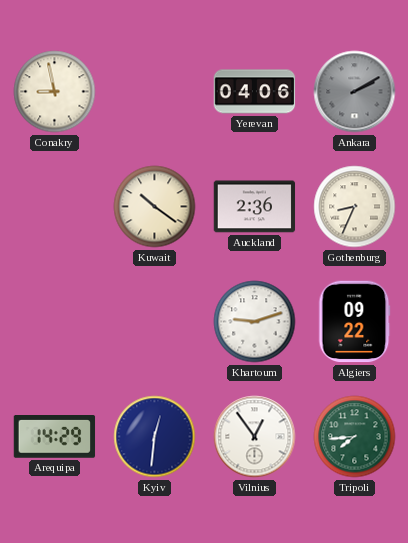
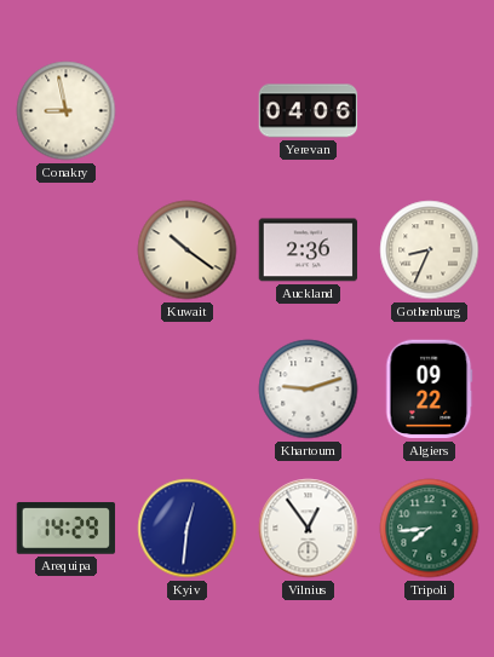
Ankara: 2:10 -> none
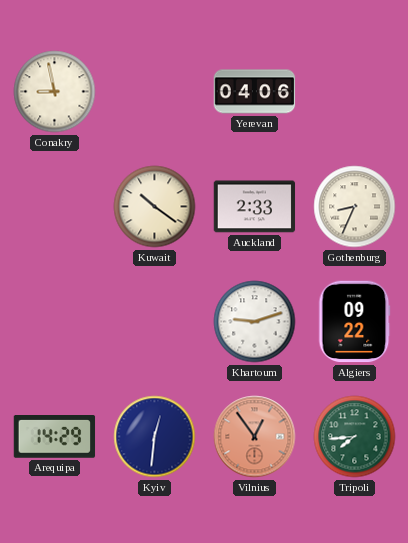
Auckland: 2:36 -> 2:33
Vilnius dial: white -> salmon
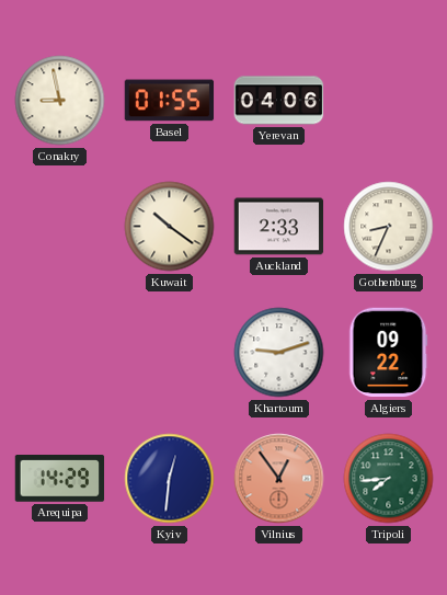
Basel: none -> 01:55
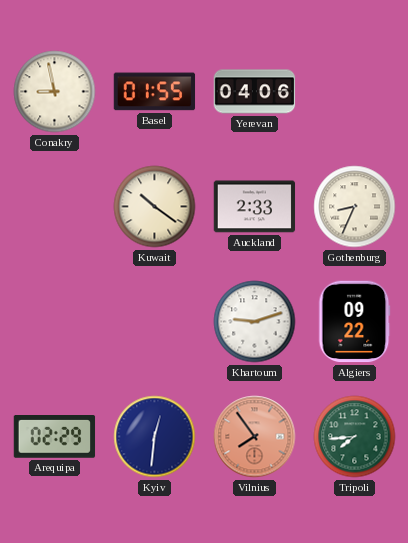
Arequipa: 14:29 -> 02:29
Vilnius: 12:54 -> 7:54
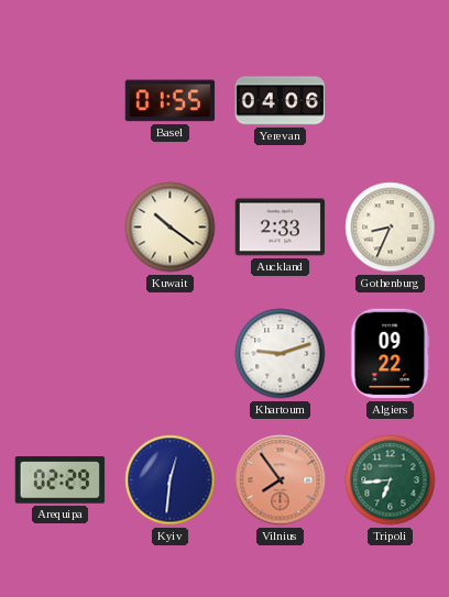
Conakry: 8:58 -> none
Tripoli: 7:44 -> 6:44
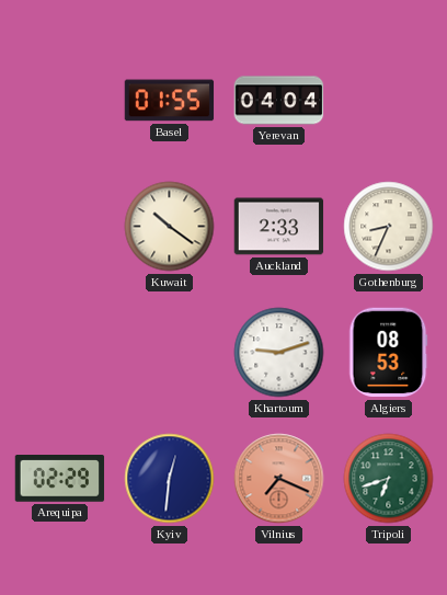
Yerevan: 04:06 -> 04:04
Algiers: 09:22 -> 08:53
Vilnius: 7:54 -> 7:19
Tripoli: 6:44 -> 6:42
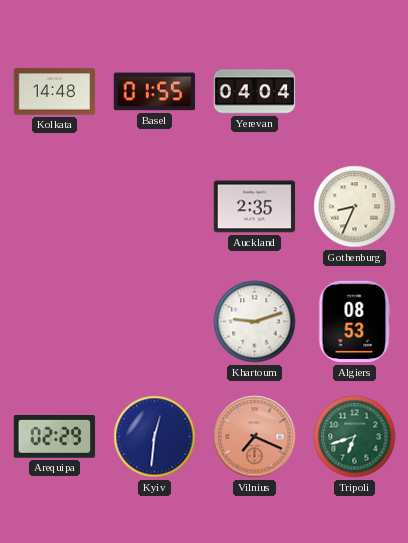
Kolkata: none -> 14:48
Kuwait: 10:21 -> none
Auckland: 2:33 -> 2:35
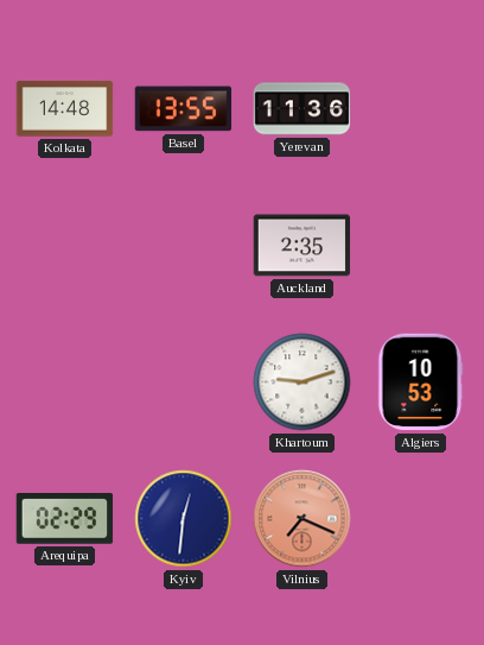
Basel: 01:55 -> 13:55
Yerevan: 04:04 -> 11:36
Gothenburg: 8:34 -> none
Algiers: 08:53 -> 10:53
Tripoli: 6:42 -> none
